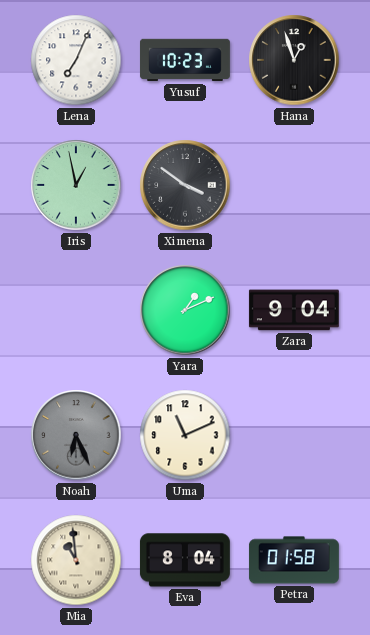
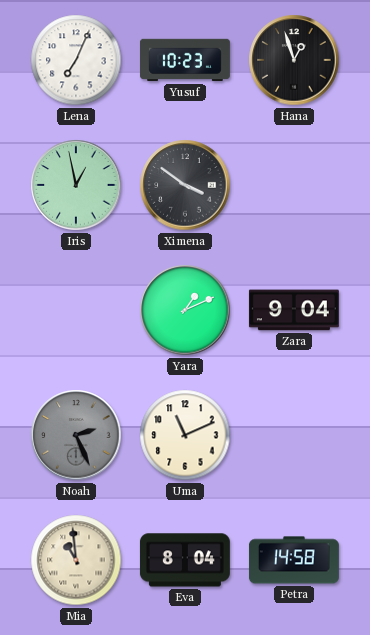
Noah: 6:26 -> 2:26
Petra: 01:58 -> 14:58
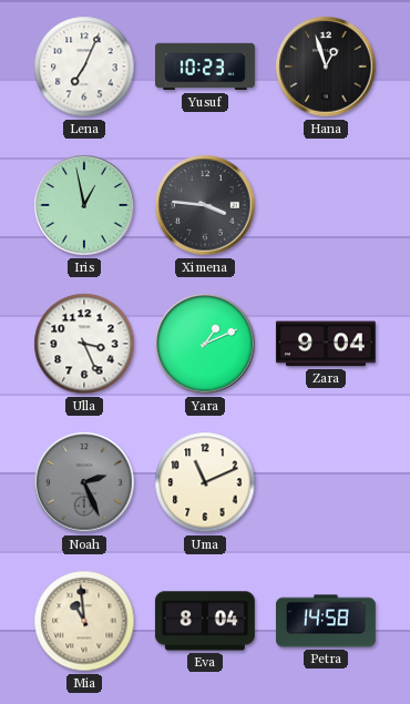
Ximena: 3:51 -> 3:46
Ulla: none -> 3:26
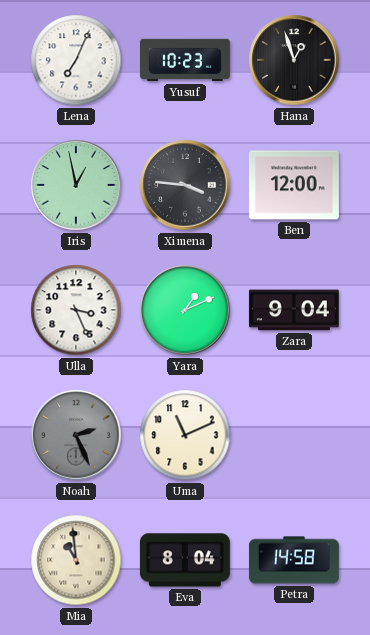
Ben: none -> 12:00
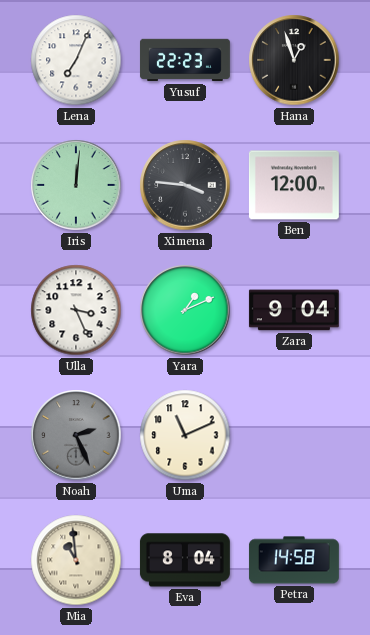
Yusuf: 10:23 -> 22:23
Iris: 12:58 -> 12:01
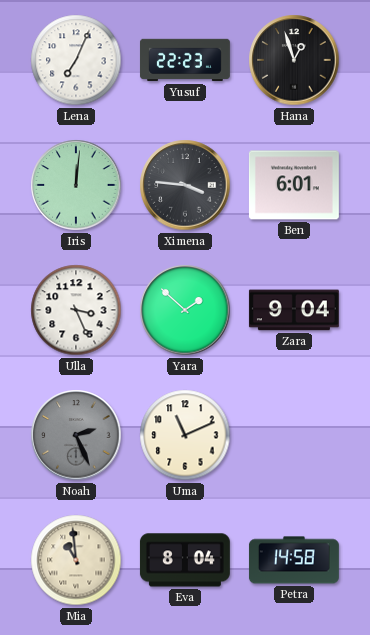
Ben: 12:00 -> 6:01
Yara: 1:11 -> 1:52
